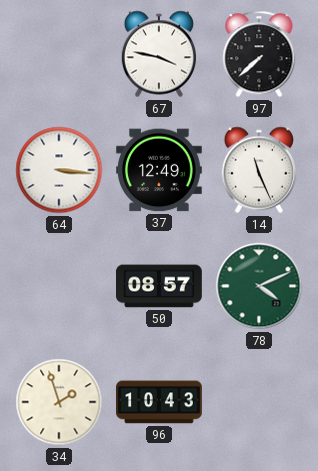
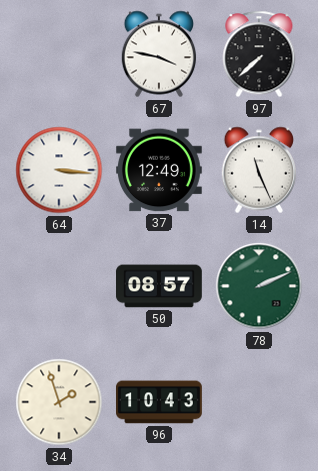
78: 4:11 -> 2:11
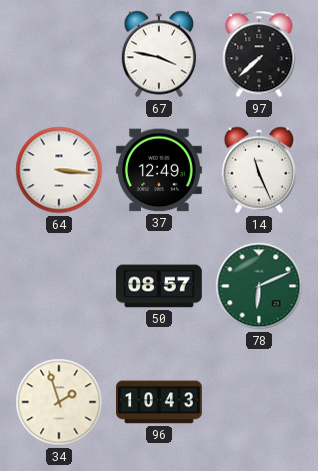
78: 2:11 -> 6:11
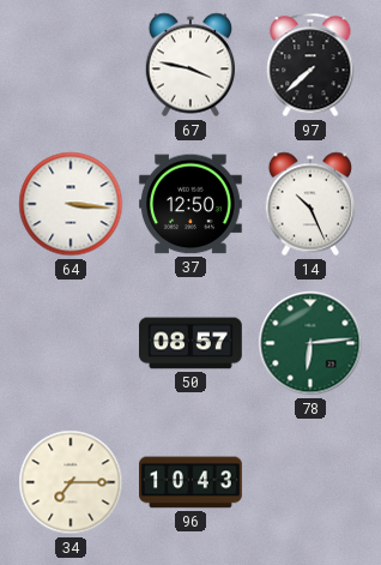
37: 12:49 -> 12:50
14: 11:26 -> 10:26
78: 6:11 -> 6:14
34: 1:57 -> 7:15
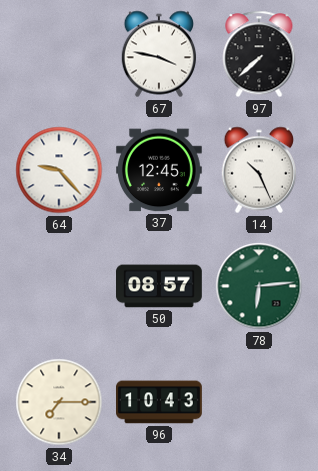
64: 3:16 -> 9:23
37: 12:50 -> 12:45
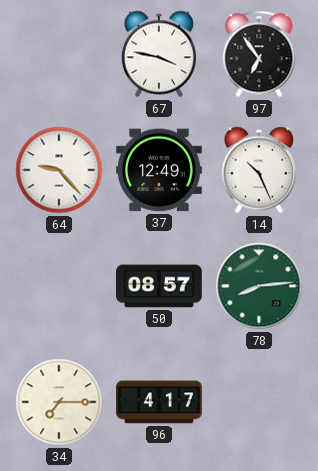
97: 7:38 -> 6:54
37: 12:45 -> 12:49
78: 6:14 -> 8:14
96: 10:43 -> 4:17
